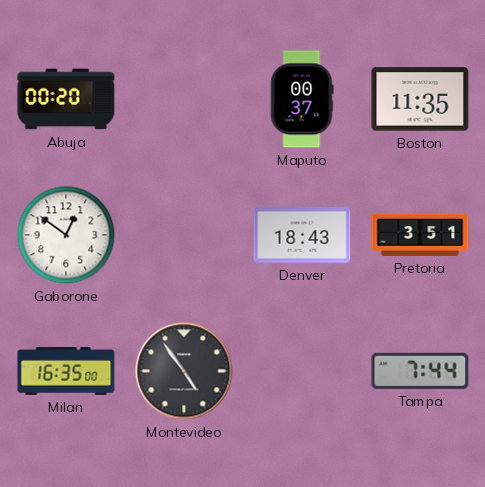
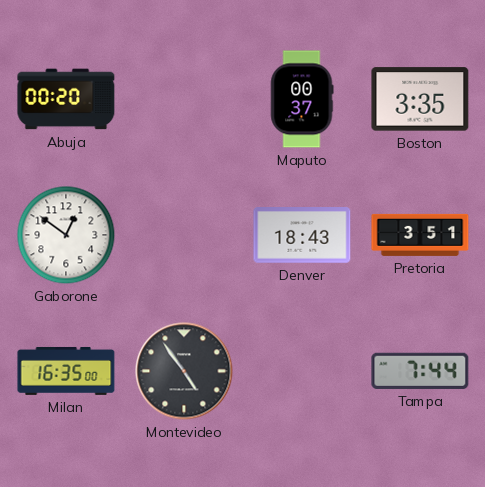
Boston: 11:35 -> 3:35
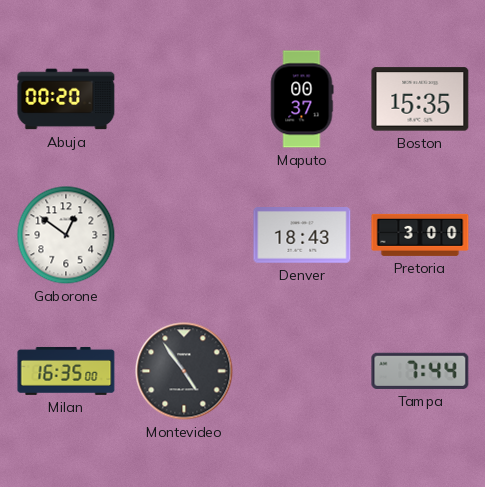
Boston: 3:35 -> 15:35
Pretoria: 3:51 -> 3:00
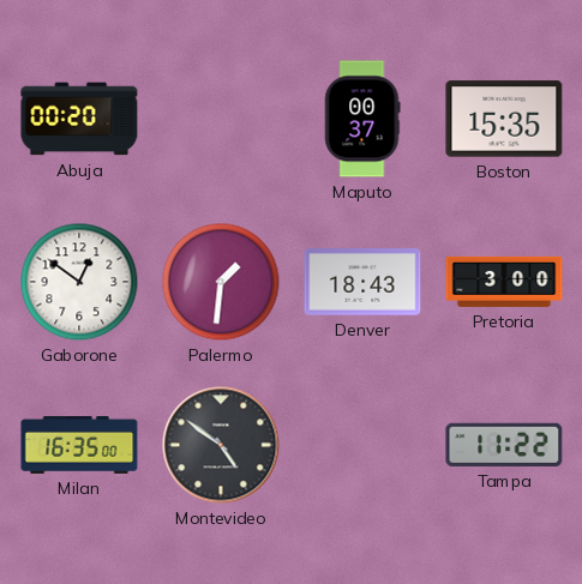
Palermo: none -> 1:31
Montevideo: 4:54 -> 4:51
Tampa: 7:44 -> 11:22
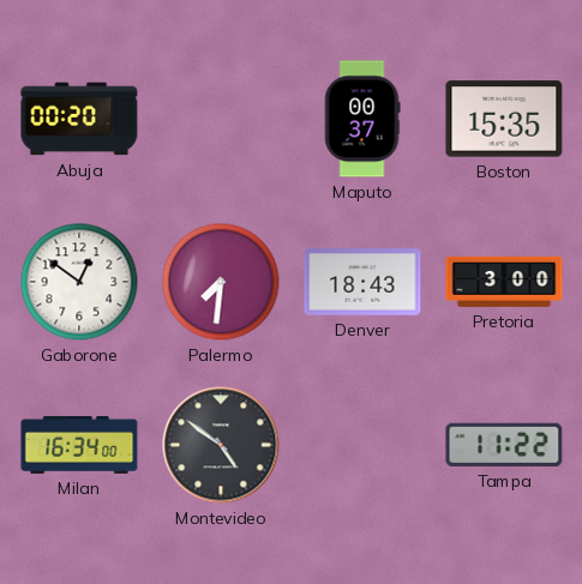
Palermo: 1:31 -> 7:31
Milan: 16:35 -> 16:34
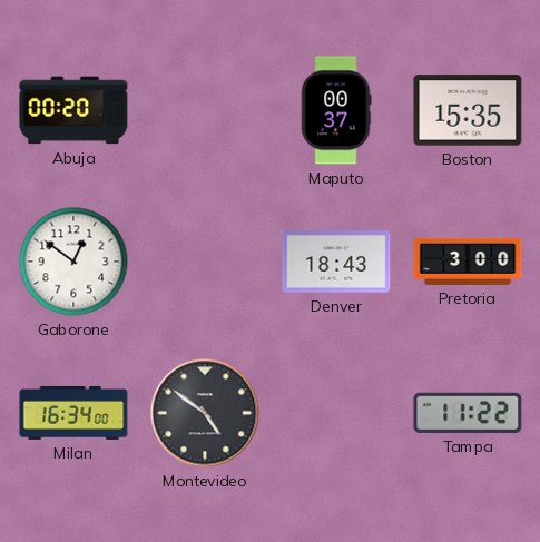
Palermo: 7:31 -> none
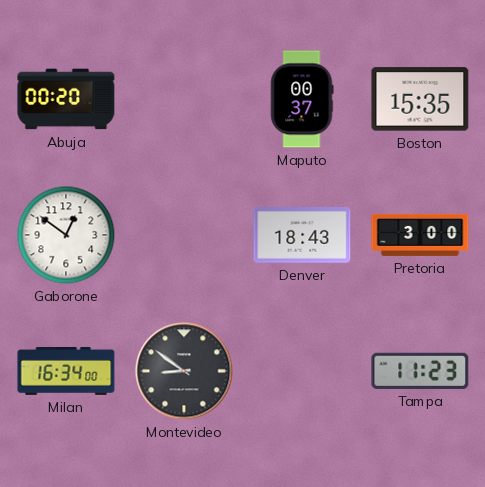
Montevideo: 4:51 -> 8:51
Tampa: 11:22 -> 11:23
